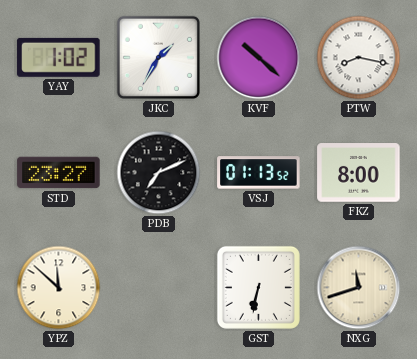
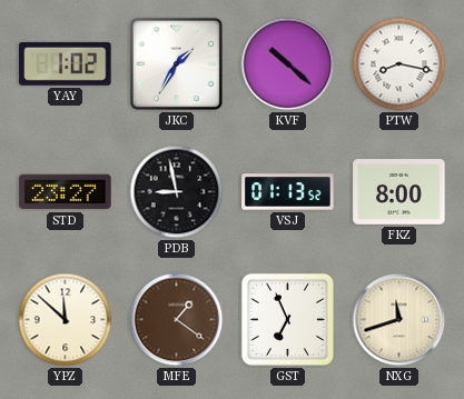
PDB: 7:11 -> 8:58
MFE: none -> 1:21
GST: 6:32 -> 6:56
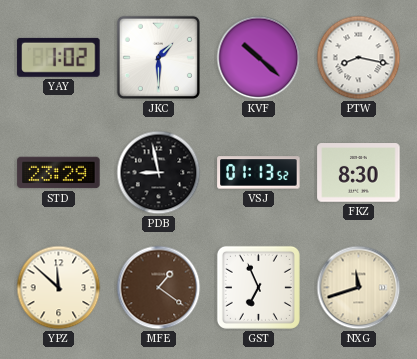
JKC: 1:35 -> 1:30
STD: 23:27 -> 23:29
FKZ: 8:00 -> 8:30
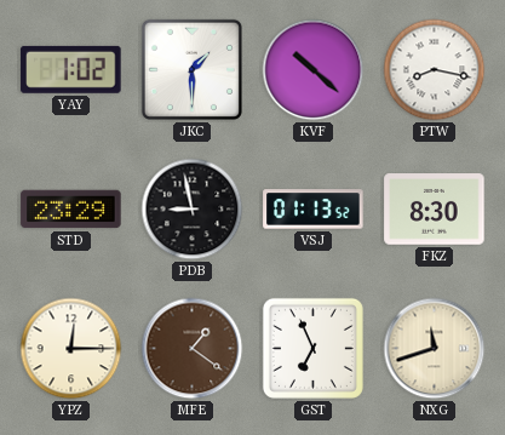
YPZ: 11:52 -> 12:15
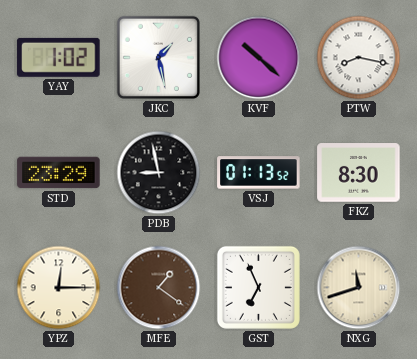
JKC: 1:30 -> 1:28
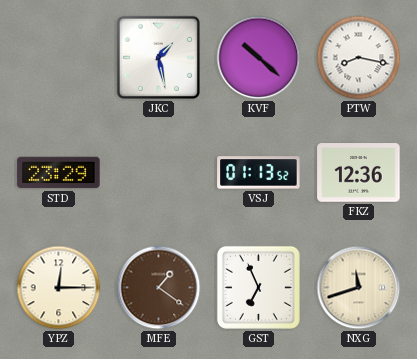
YAY: 1:02 -> none
PDB: 8:58 -> none
FKZ: 8:30 -> 12:36
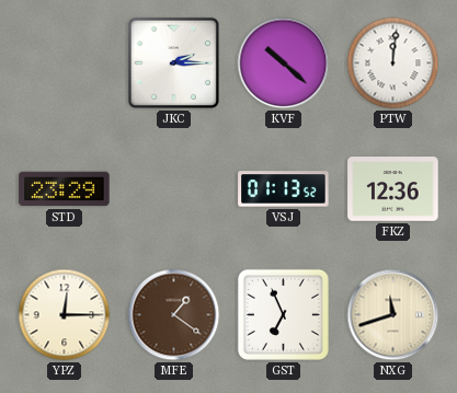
JKC: 1:28 -> 2:15
PTW: 8:17 -> 12:01
